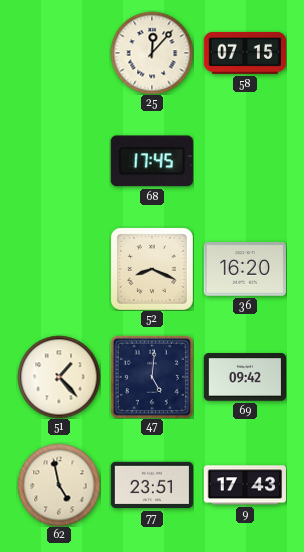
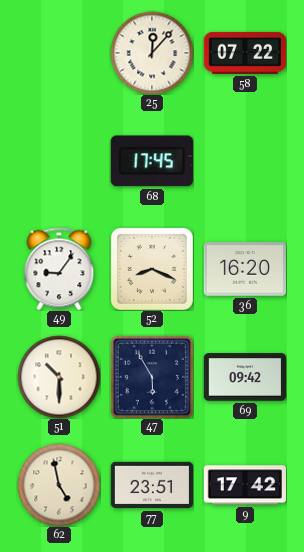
58: 07:15 -> 07:22
49: none -> 9:06
51: 1:23 -> 10:30
47: 5:01 -> 5:55
9: 17:43 -> 17:42
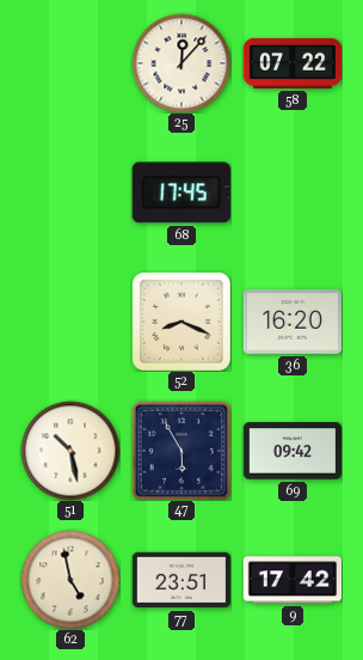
49: 9:06 -> none
51: 10:30 -> 10:28
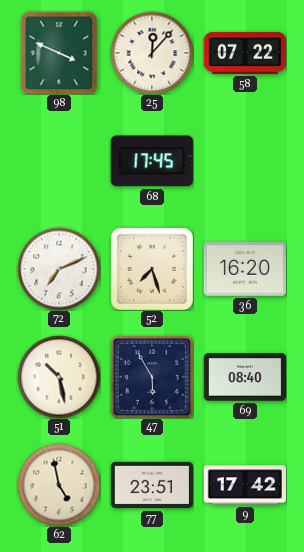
98: none -> 3:49
72: none -> 7:11
52: 8:19 -> 7:27
69: 09:42 -> 08:40
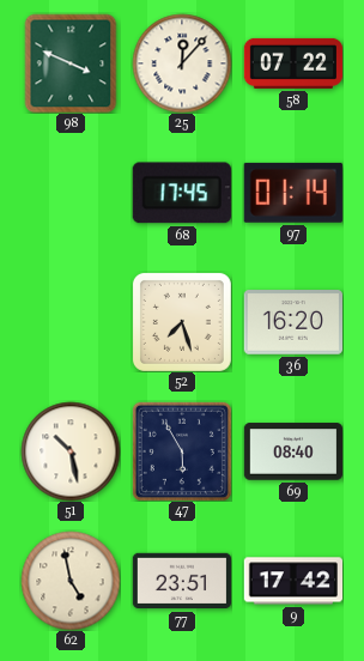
97: none -> 01:14
72: 7:11 -> none
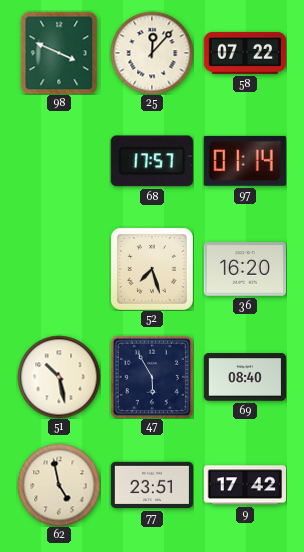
68: 17:45 -> 17:57
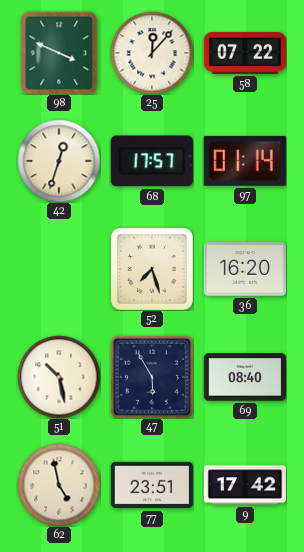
42: none -> 12:33
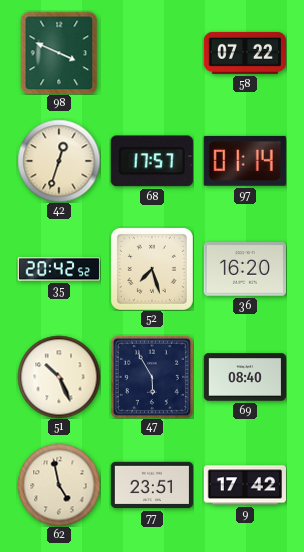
25: 12:07 -> none
35: none -> 20:42
51: 10:28 -> 10:26
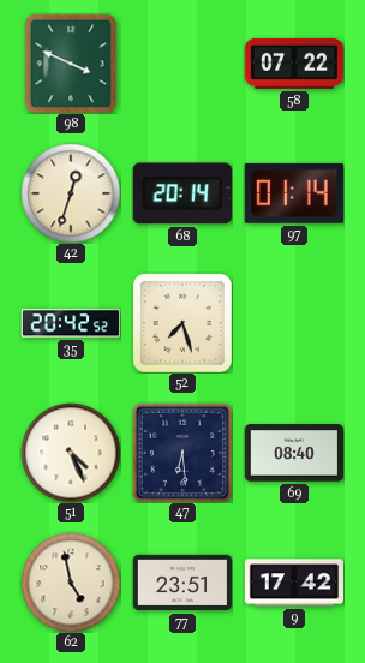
68: 17:57 -> 20:14
36: 16:20 -> none
51: 10:26 -> 4:26
47: 5:55 -> 6:29
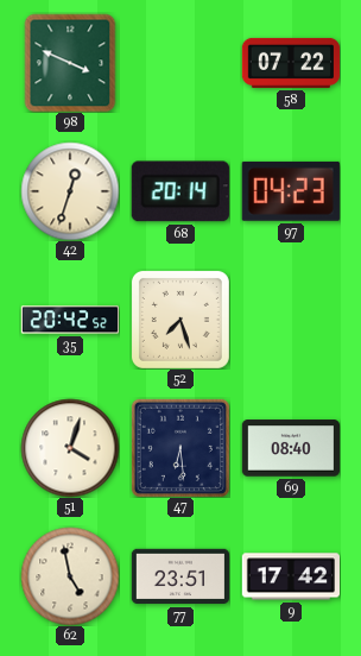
97: 01:14 -> 04:23
51: 4:26 -> 4:03
